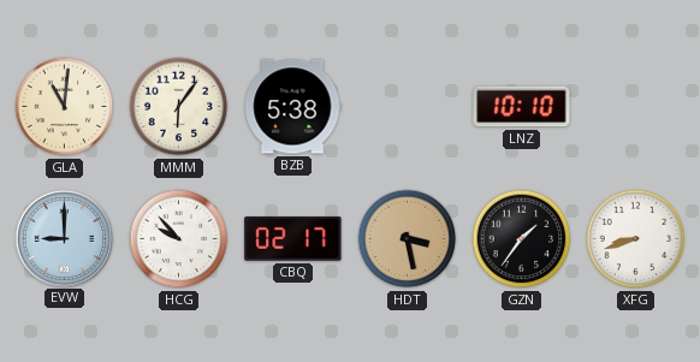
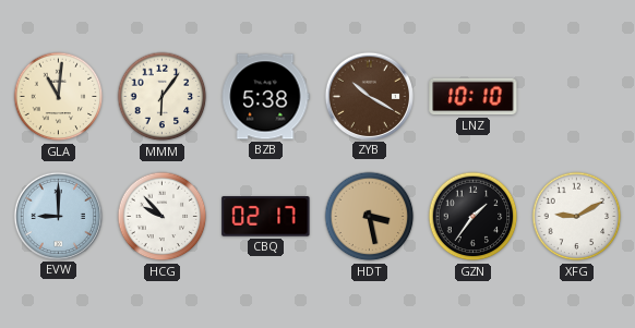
ZYB: none -> 10:20
XFG: 8:42 -> 9:10
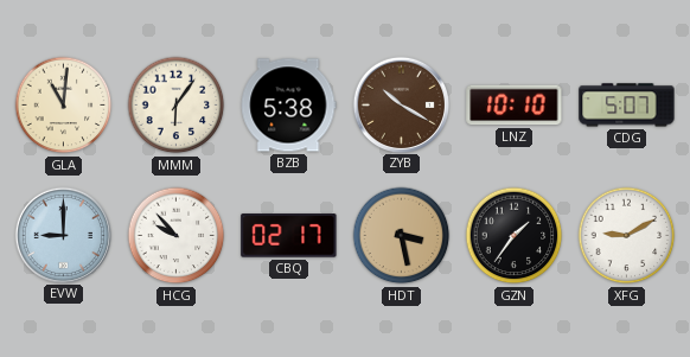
CDG: none -> 5:07
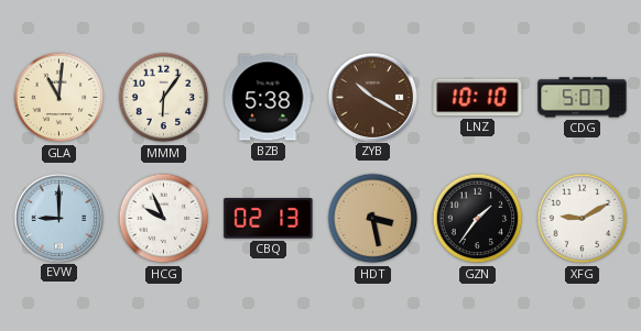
HCG: 9:53 -> 9:56
CBQ: 02:17 -> 02:13
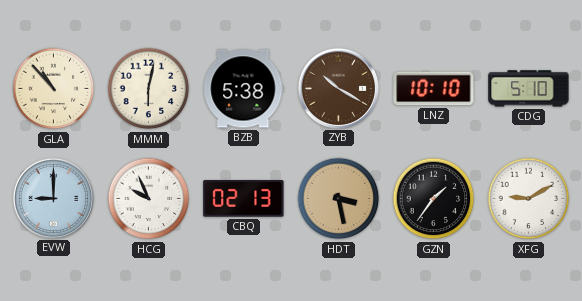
GLA: 11:01 -> 10:53
MMM: 6:06 -> 6:02
CDG: 5:07 -> 5:10
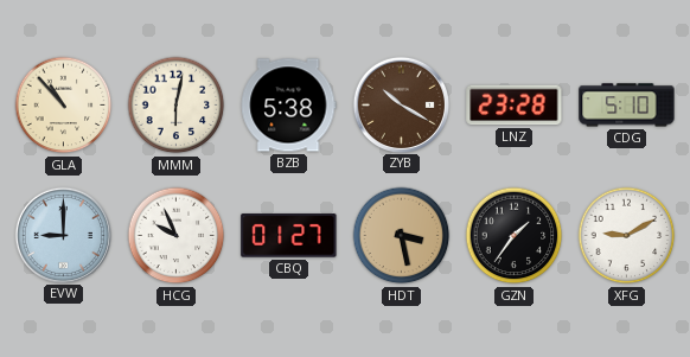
LNZ: 10:10 -> 23:28
CBQ: 02:13 -> 01:27
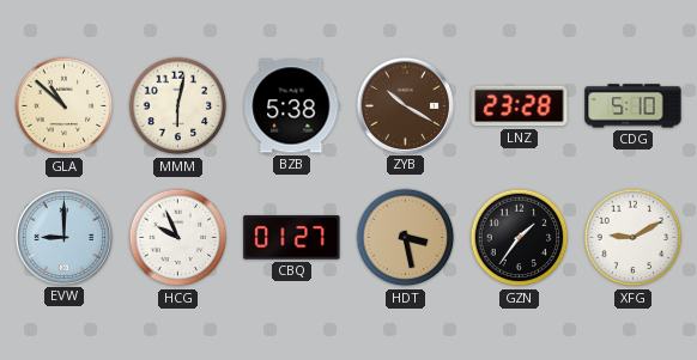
GLA: 10:53 -> 10:52
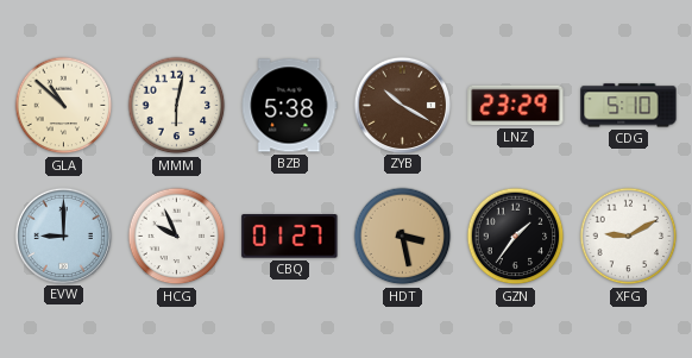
LNZ: 23:28 -> 23:29
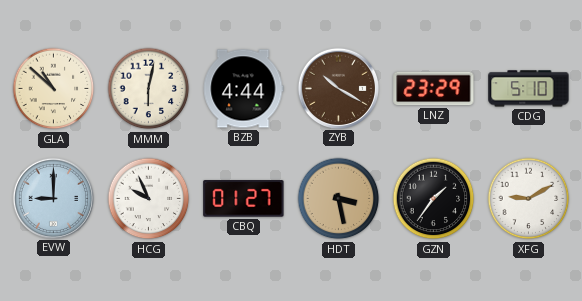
BZB: 5:38 -> 4:44
